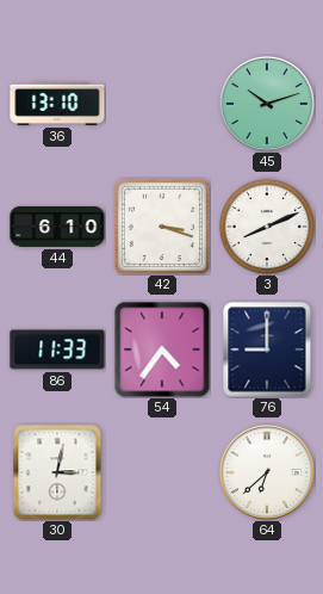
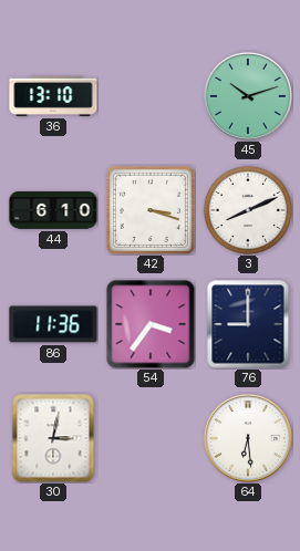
86: 11:33 -> 11:36
54: 4:36 -> 3:36
64: 6:38 -> 6:29
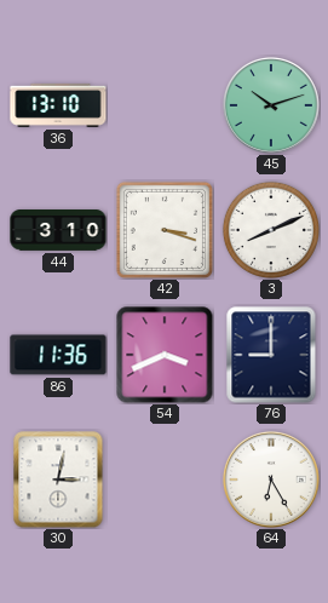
44: 6:10 -> 3:10
54: 3:36 -> 3:41
64: 6:29 -> 6:25
